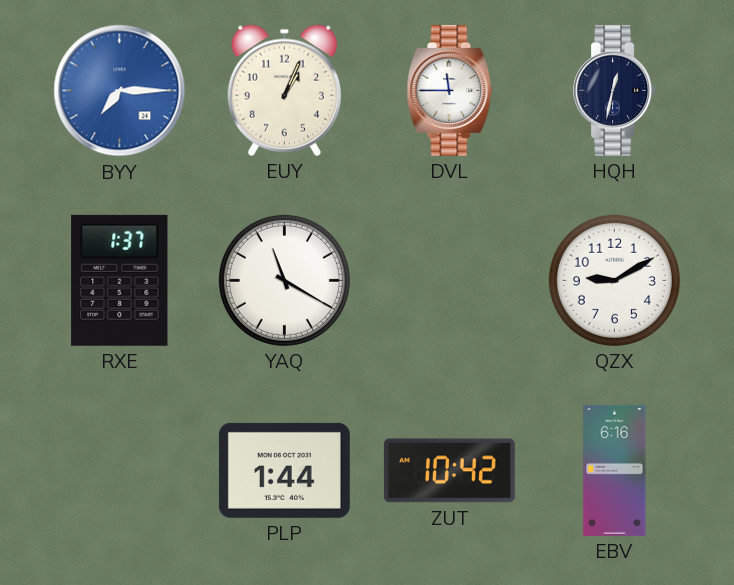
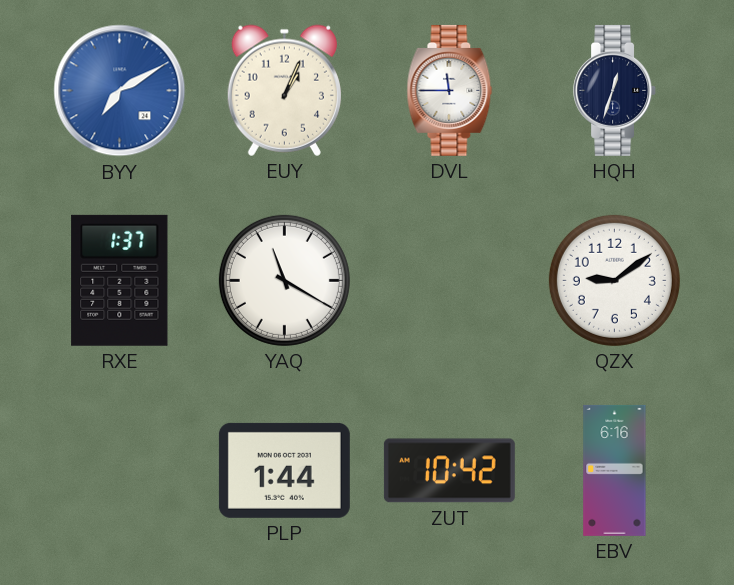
BYY: 7:15 -> 7:10
HQH: 12:32 -> 12:33
QZX: 9:10 -> 9:09
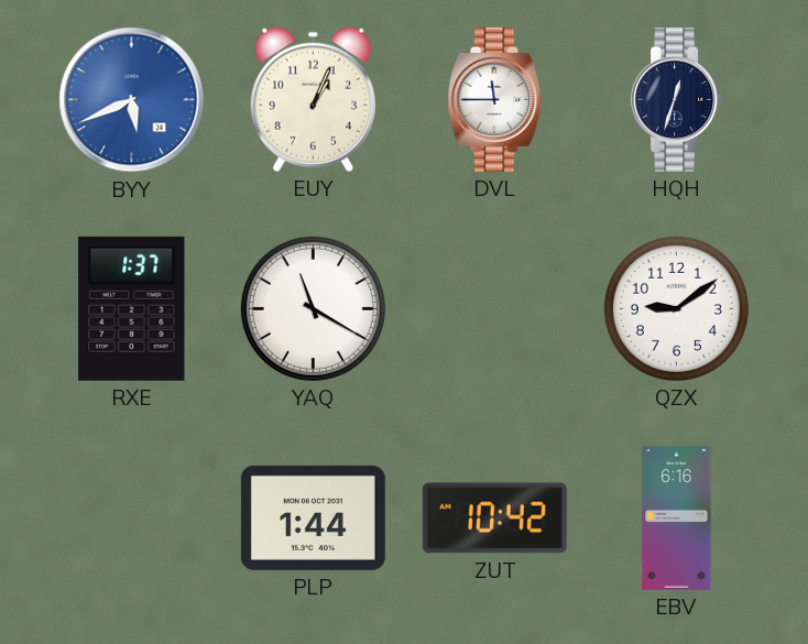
BYY: 7:10 -> 5:41
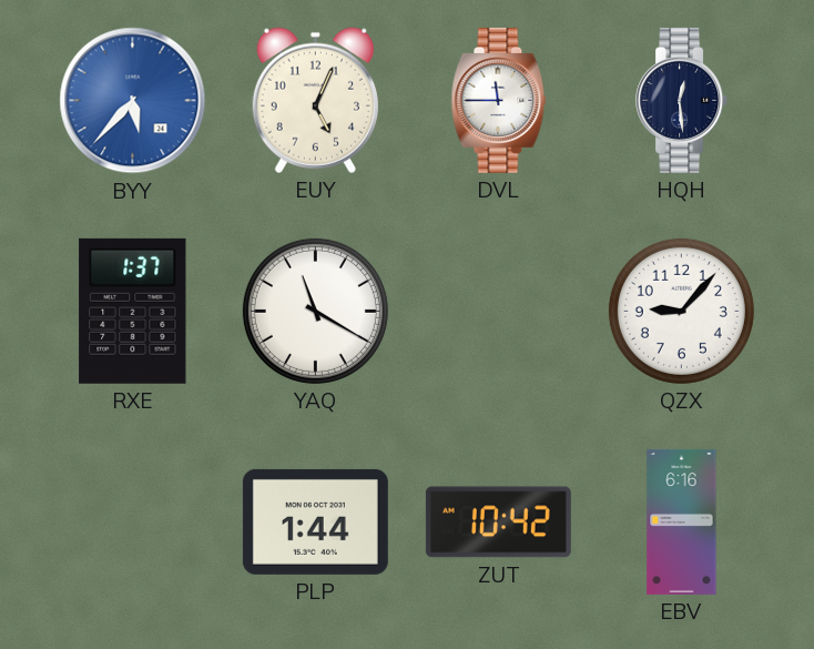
BYY: 5:41 -> 5:37
EUY: 1:04 -> 5:04
HQH: 12:33 -> 12:29
QZX: 9:09 -> 9:07
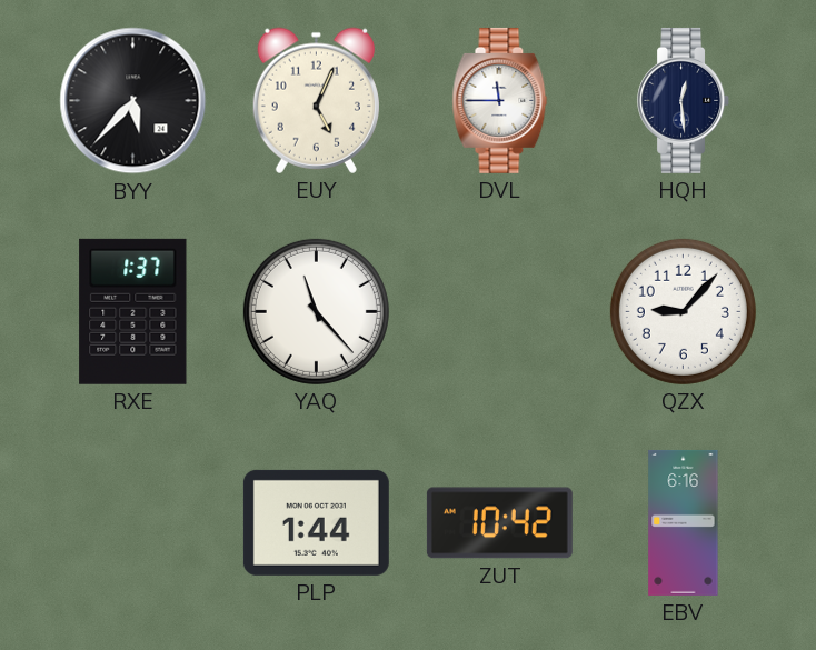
BYY dial: blue -> black
YAQ: 11:20 -> 11:23
